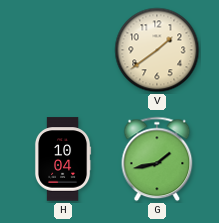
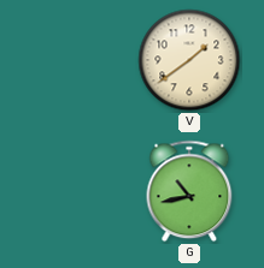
H: 10:04 -> none
G: 1:43 -> 10:43
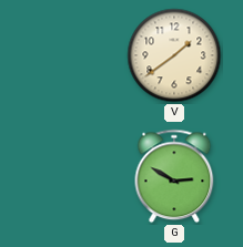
G: 10:43 -> 2:50
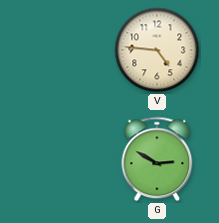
V: 1:39 -> 4:46
